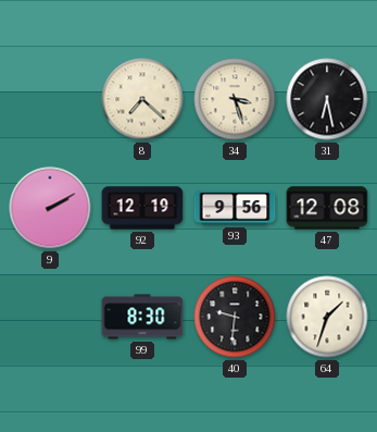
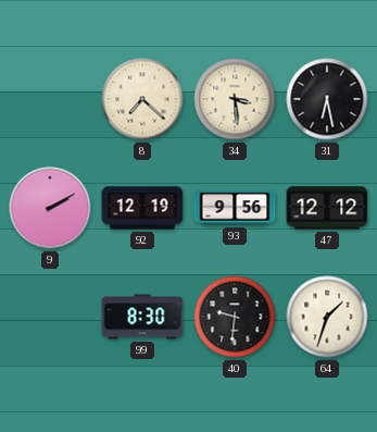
34: 3:27 -> 3:29
47: 12:08 -> 12:12
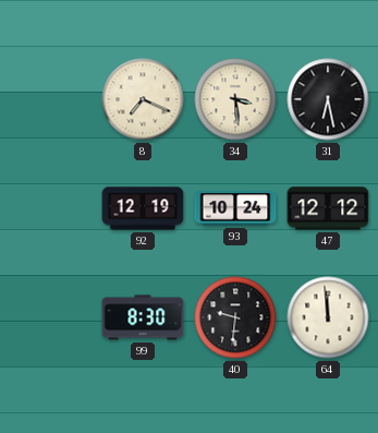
8: 7:22 -> 7:19
9: 2:10 -> none
93: 9:56 -> 10:24
64: 1:33 -> 11:59
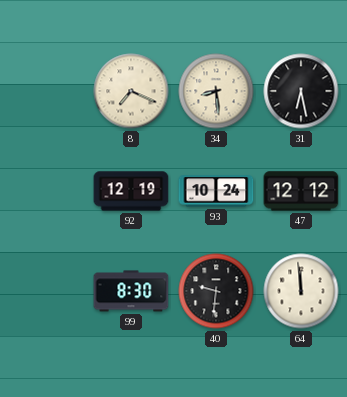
34: 3:29 -> 8:29
